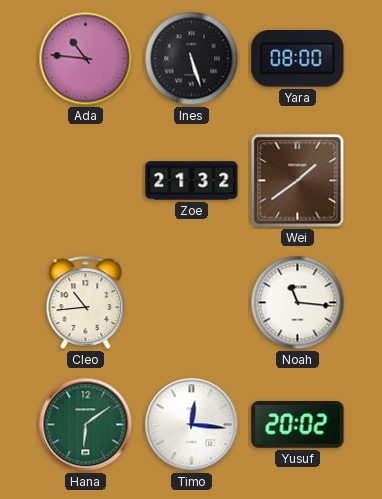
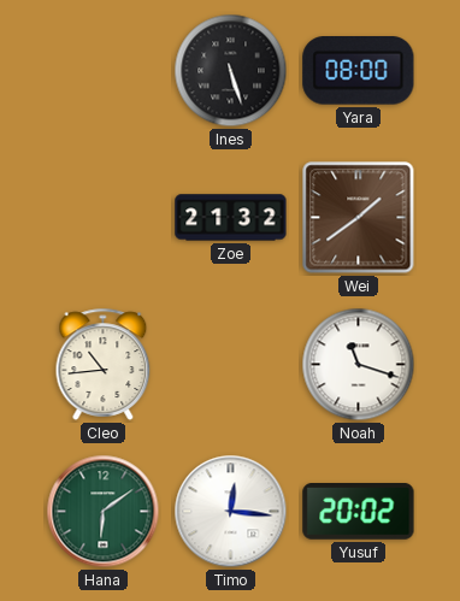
Ada: 10:46 -> none
Noah: 11:16 -> 11:18
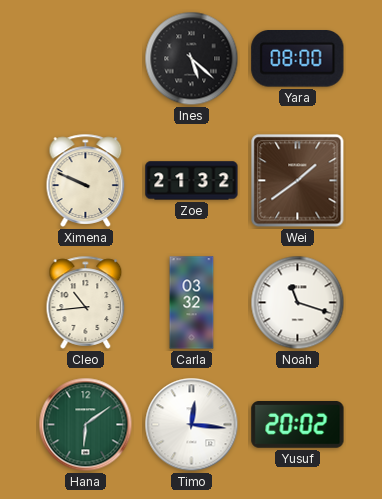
Ines: 5:27 -> 5:22
Ximena: none -> 9:49
Carla: none -> 03:32
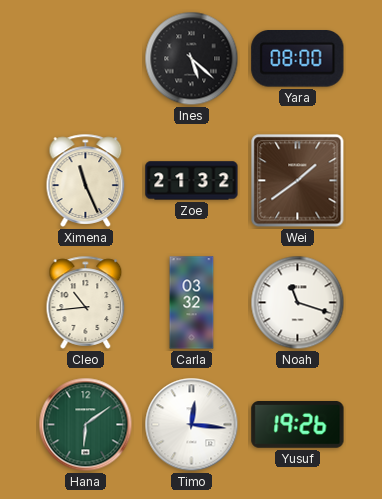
Ximena: 9:49 -> 11:26
Yusuf: 20:02 -> 19:26
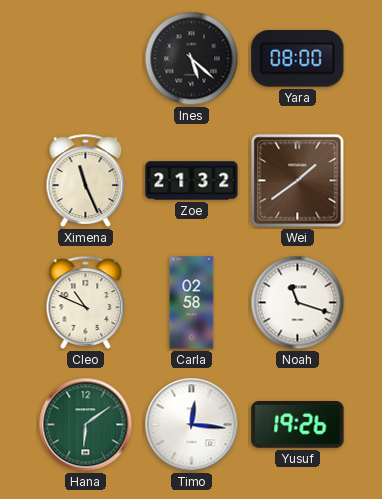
Cleo: 10:44 -> 10:49
Carla: 03:32 -> 02:58
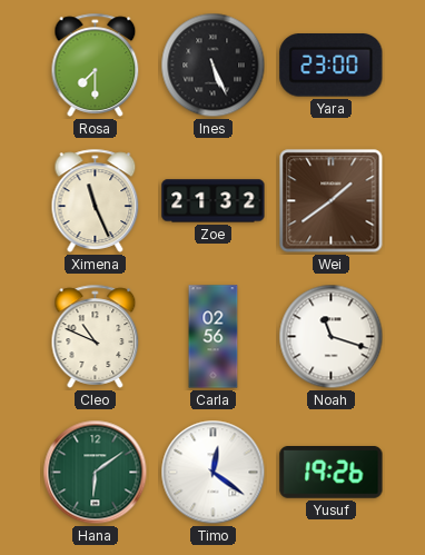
Rosa: none -> 7:30
Ines: 5:22 -> 5:26
Yara: 08:00 -> 23:00
Carla: 02:58 -> 02:56
Timo: 12:16 -> 12:21
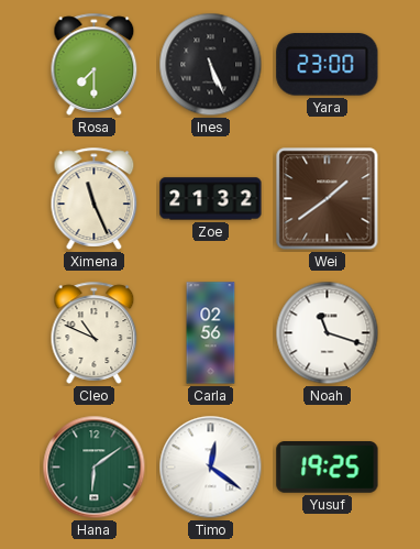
Yusuf: 19:26 -> 19:25
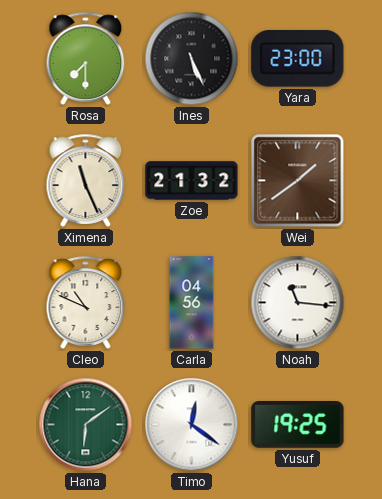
Carla: 02:56 -> 04:56
Noah: 11:18 -> 11:16
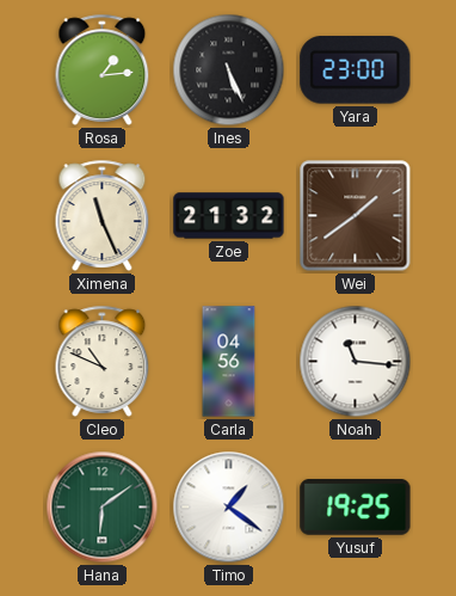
Rosa: 7:30 -> 1:14
Timo: 12:21 -> 1:21
